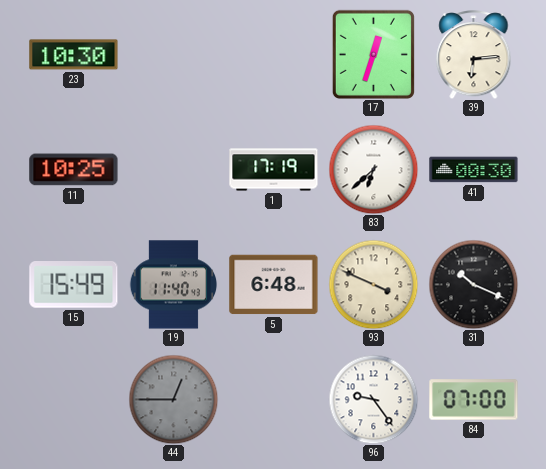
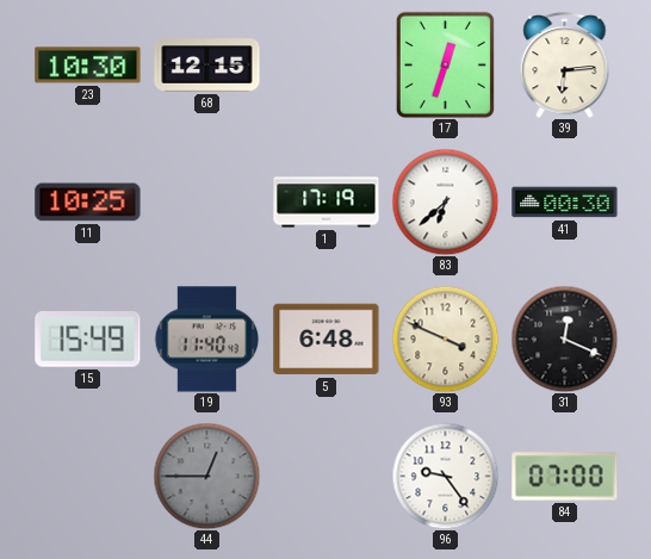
68: none -> 12:15
31: 10:19 -> 12:19
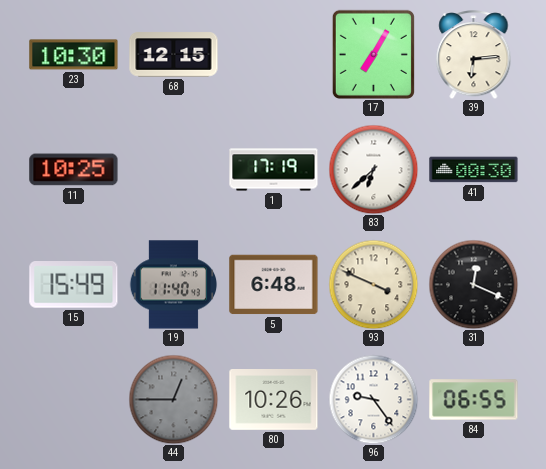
17: 12:33 -> 7:05
80: none -> 10:26
84: 07:00 -> 06:55
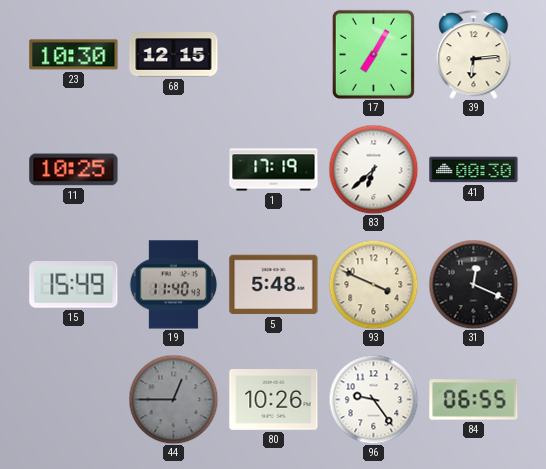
5: 6:48 -> 5:48
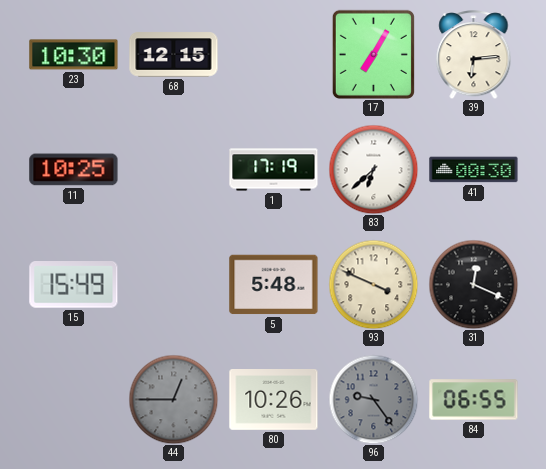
19: 11:40 -> none
96 dial: white -> grey
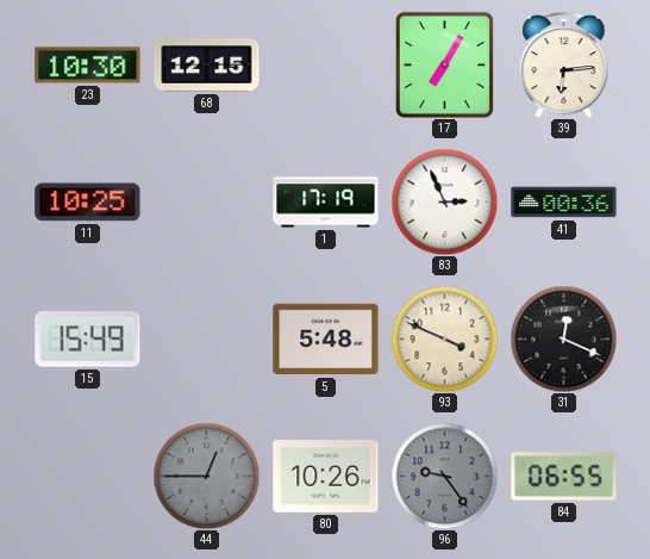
83: 6:38 -> 2:56
41: 00:30 -> 00:36
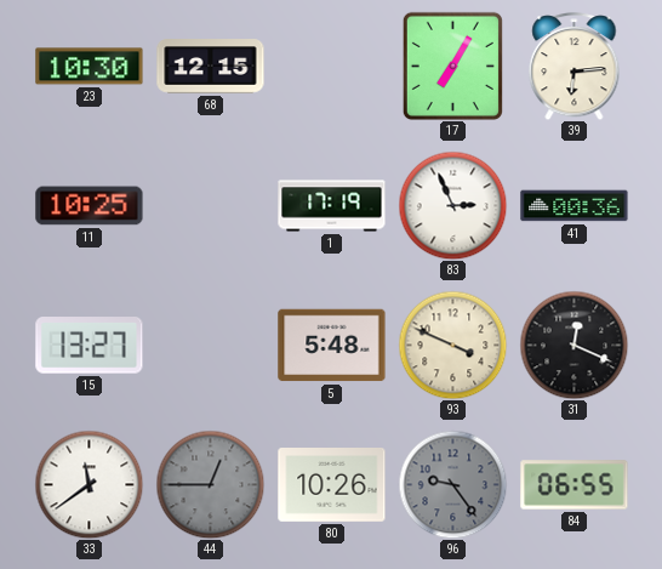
15: 15:49 -> 13:27
33: none -> 11:39
